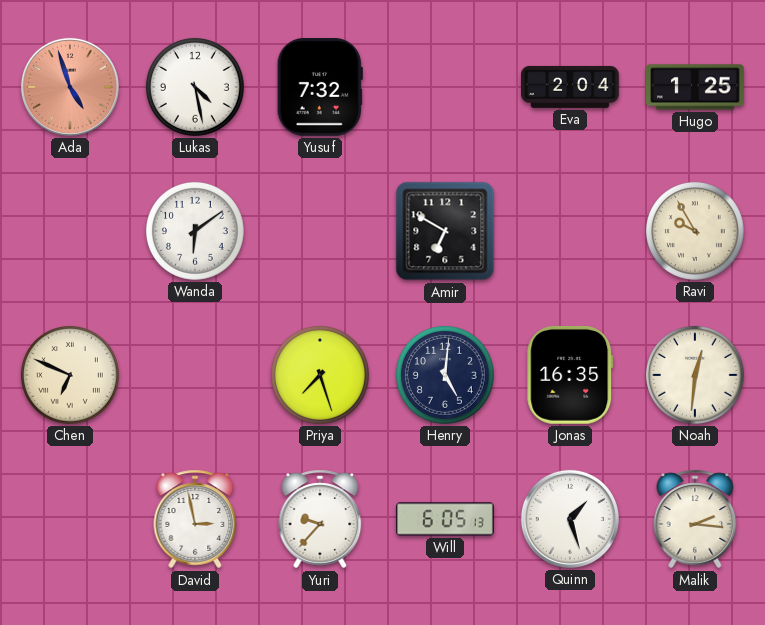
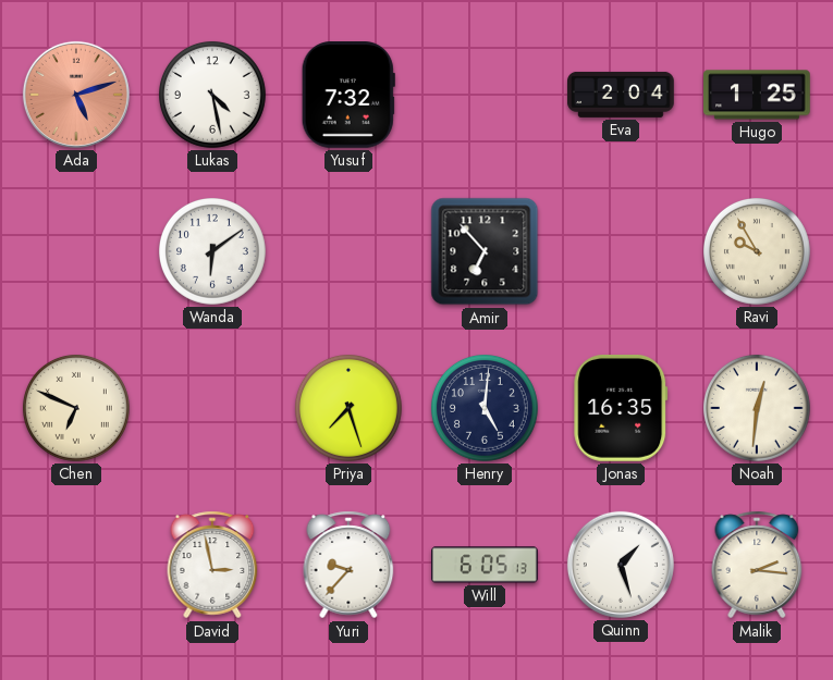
Ada: 4:57 -> 5:12
Amir: 6:50 -> 6:53
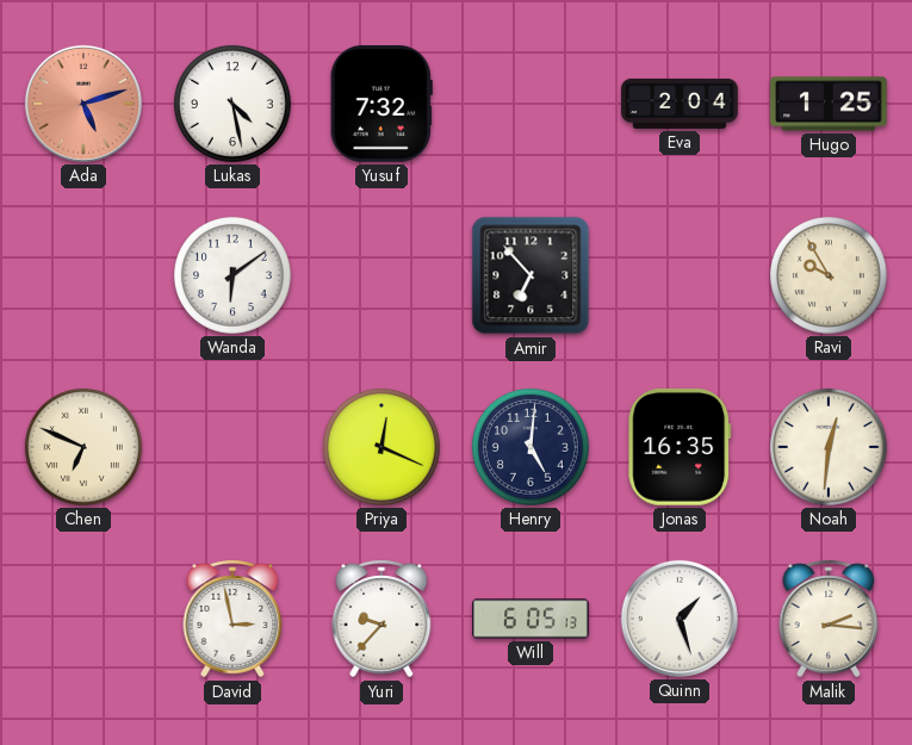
Priya: 7:27 -> 12:19
